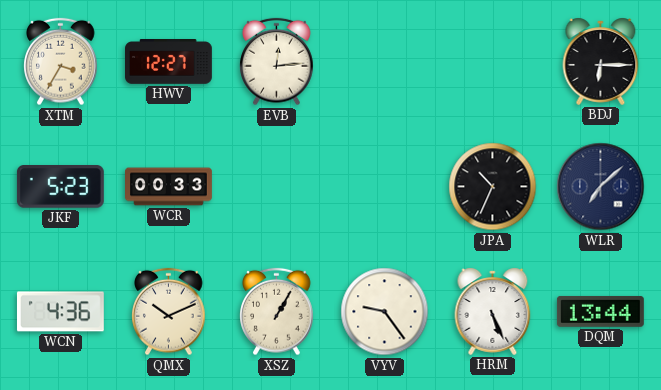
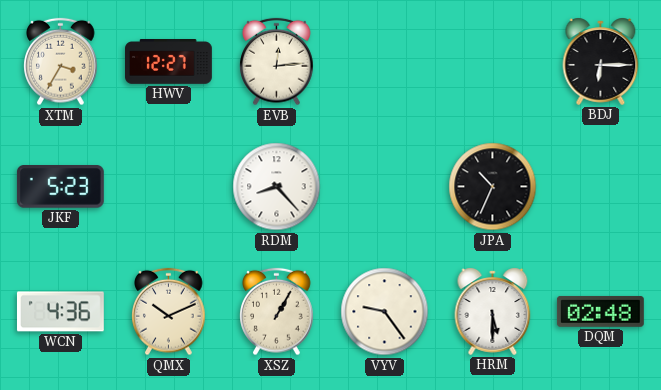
WCR: 00:33 -> none
RDM: none -> 8:23
WLR: 7:08 -> none
HRM: 5:26 -> 5:30
DQM: 13:44 -> 02:48
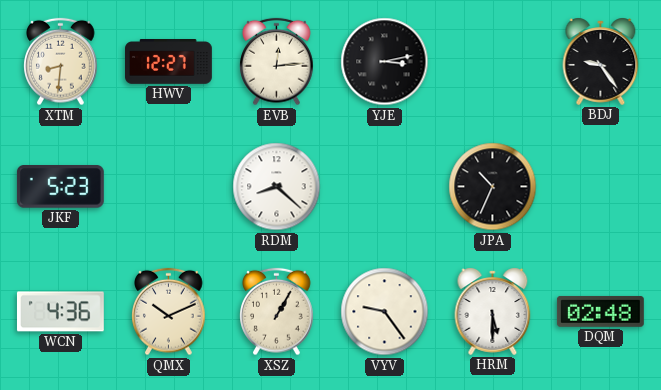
XTM: 3:35 -> 8:31
YJE: none -> 3:13
BDJ: 6:15 -> 9:24
RDM: 8:23 -> 8:22
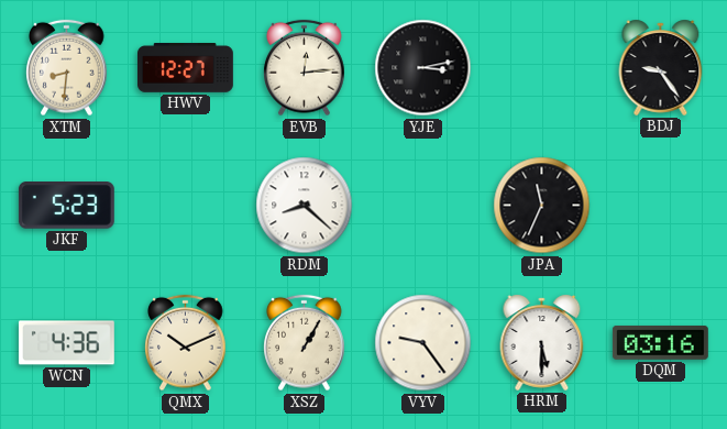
JPA: 10:34 -> 11:34
DQM: 02:48 -> 03:16
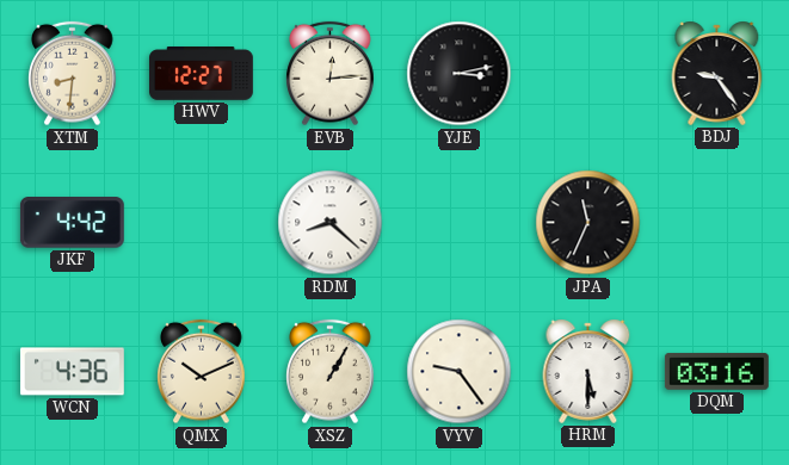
JKF: 5:23 -> 4:42
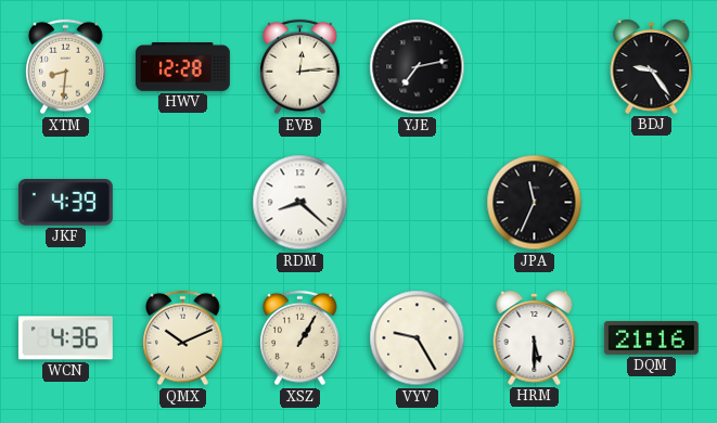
HWV: 12:27 -> 12:28
YJE: 3:13 -> 7:13
JKF: 4:42 -> 4:39
VYV: 9:24 -> 9:25
DQM: 03:16 -> 21:16
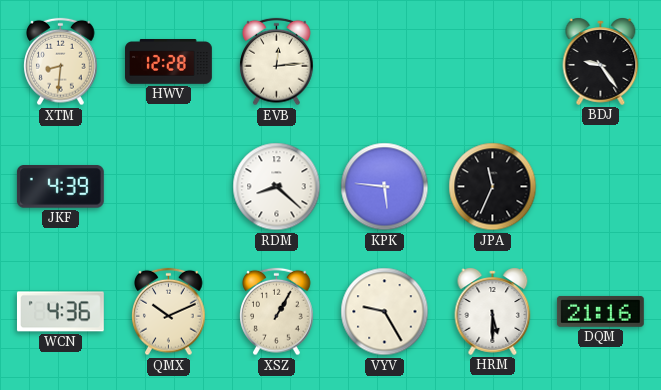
YJE: 7:13 -> none
KPK: none -> 5:46
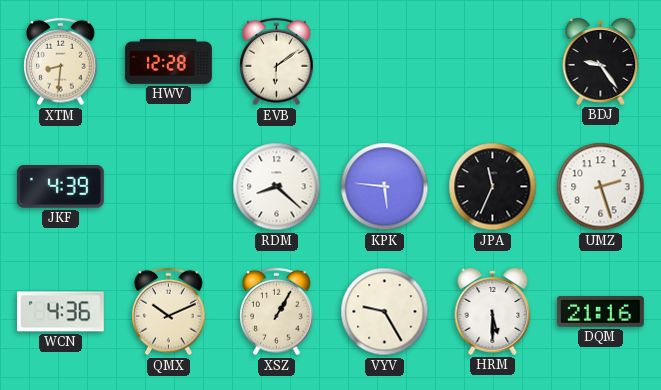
EVB: 12:14 -> 6:09
UMZ: none -> 2:27
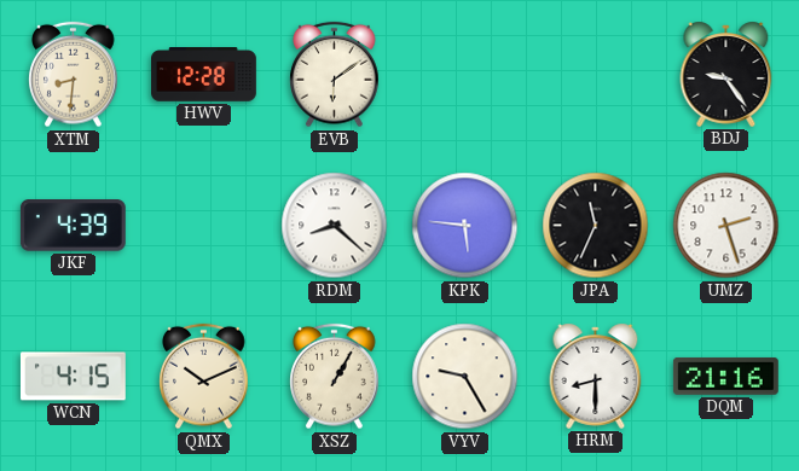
WCN: 4:36 -> 4:15
HRM: 5:30 -> 8:30
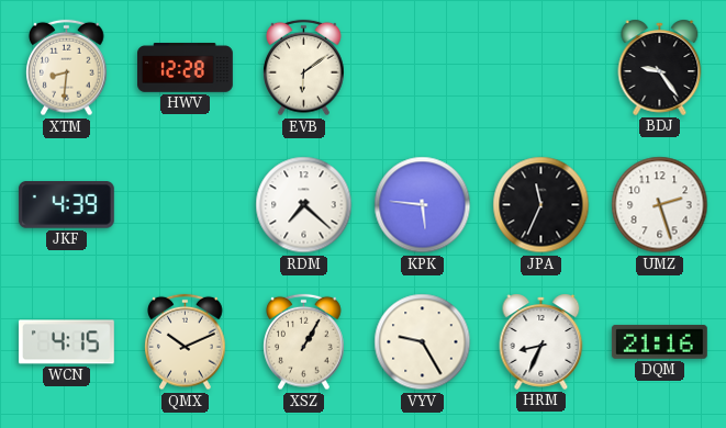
RDM: 8:22 -> 7:22
HRM: 8:30 -> 8:34
